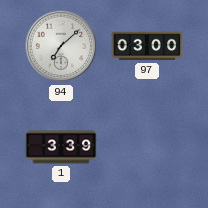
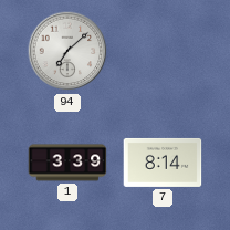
97: 03:00 -> none
7: none -> 8:14
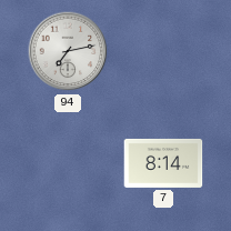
94: 7:08 -> 7:13
1: 3:39 -> none
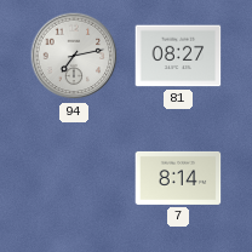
81: none -> 08:27
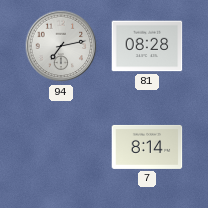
81: 08:27 -> 08:28
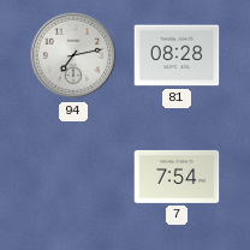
7: 8:14 -> 7:54
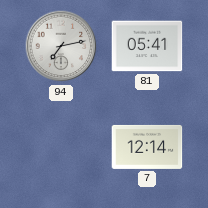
81: 08:28 -> 05:41
7: 7:54 -> 12:14
